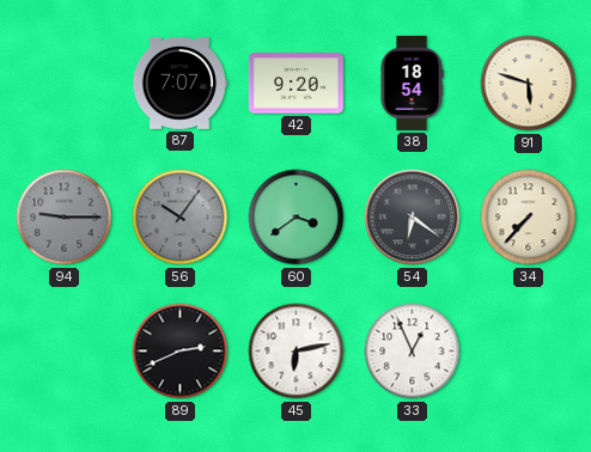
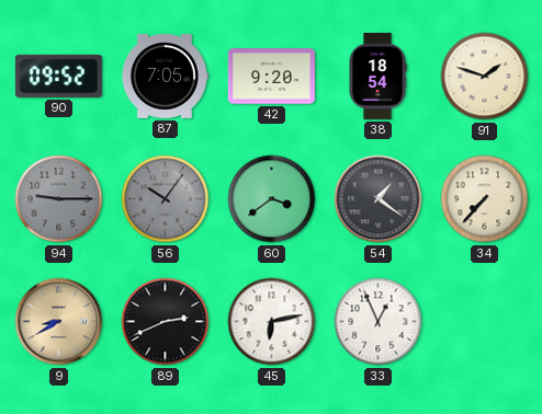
90: none -> 09:52
87: 7:07 -> 7:05
91: 5:48 -> 1:48
54: 6:21 -> 1:21
9: none -> 8:40
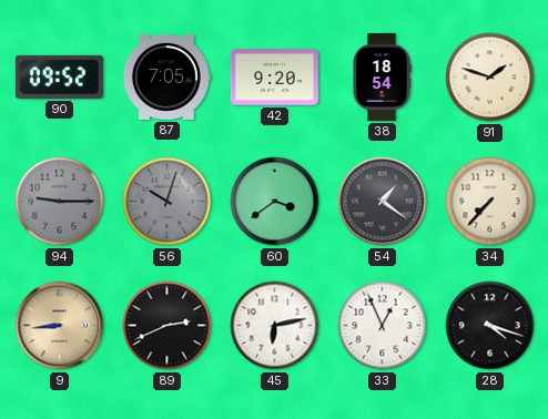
56: 10:06 -> 10:03
9: 8:40 -> 8:44
28: none -> 4:18
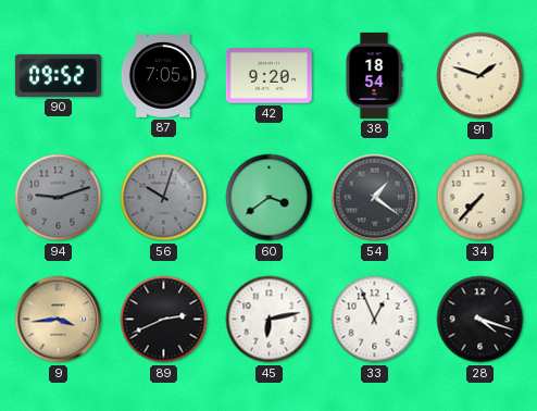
94: 9:15 -> 9:12
9: 8:44 -> 3:44
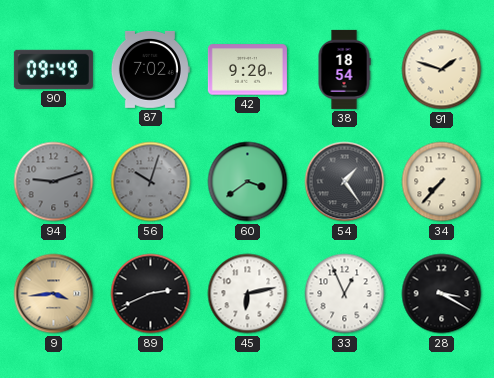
90: 09:52 -> 09:49
87: 7:05 -> 7:02
54: 1:21 -> 1:24
28: 4:18 -> 3:20
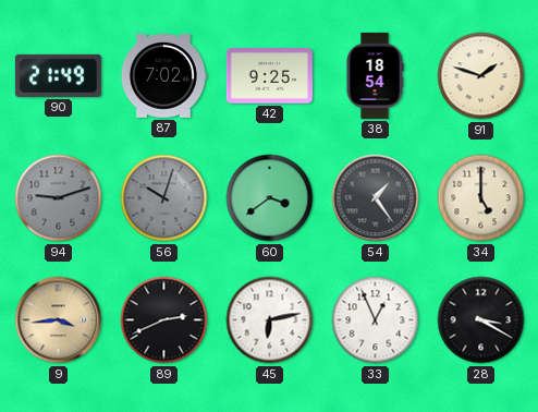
90: 09:49 -> 21:49
42: 9:20 -> 9:25
34: 7:37 -> 5:00
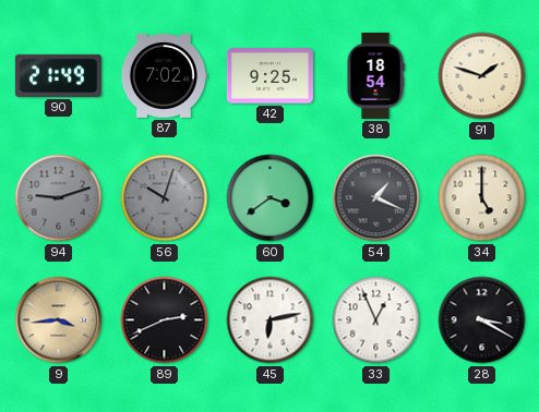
54: 1:24 -> 1:19
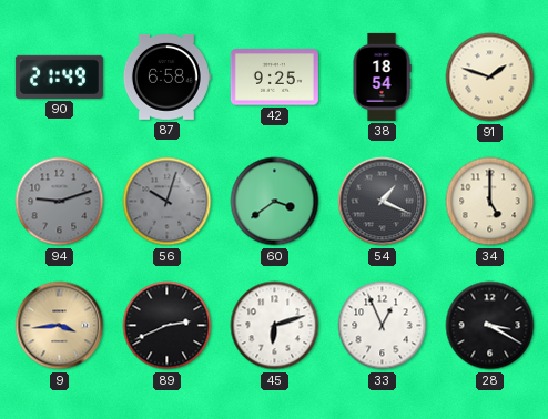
87: 7:02 -> 6:58
45: 6:13 -> 6:12
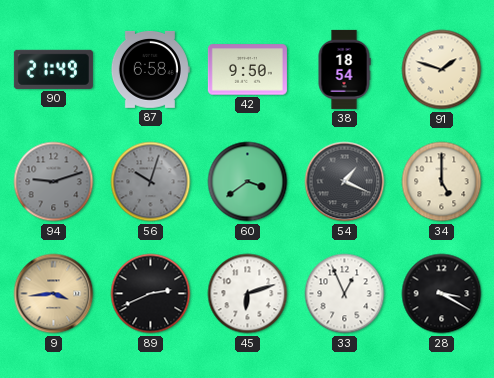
42: 9:25 -> 9:50
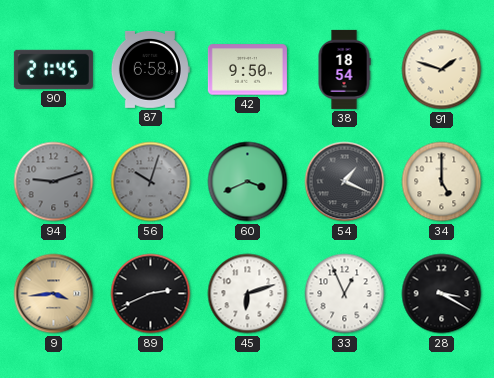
90: 21:49 -> 21:45
60: 3:39 -> 3:41
